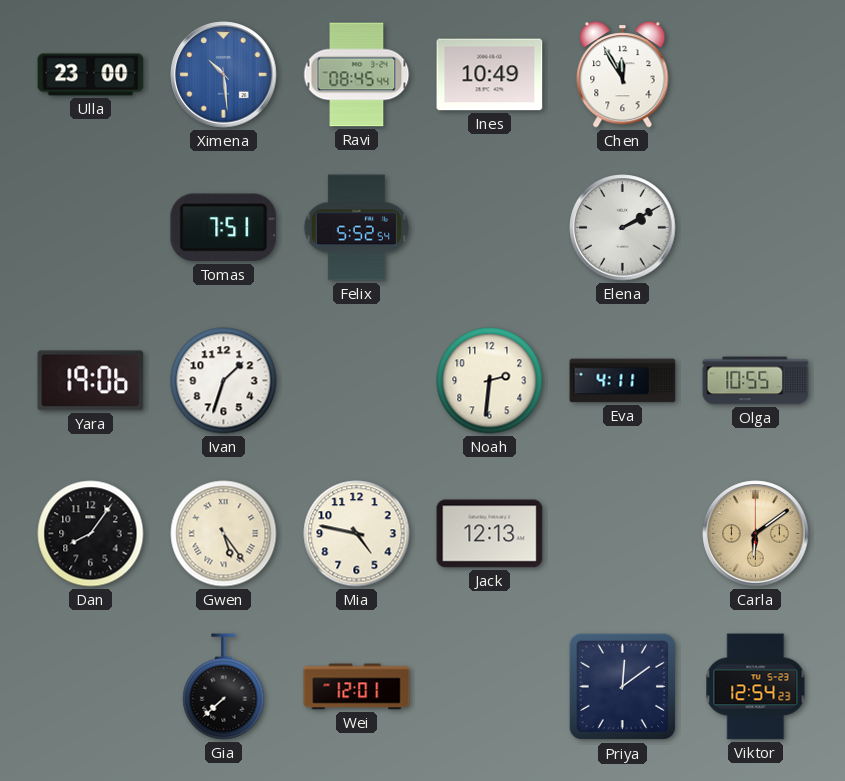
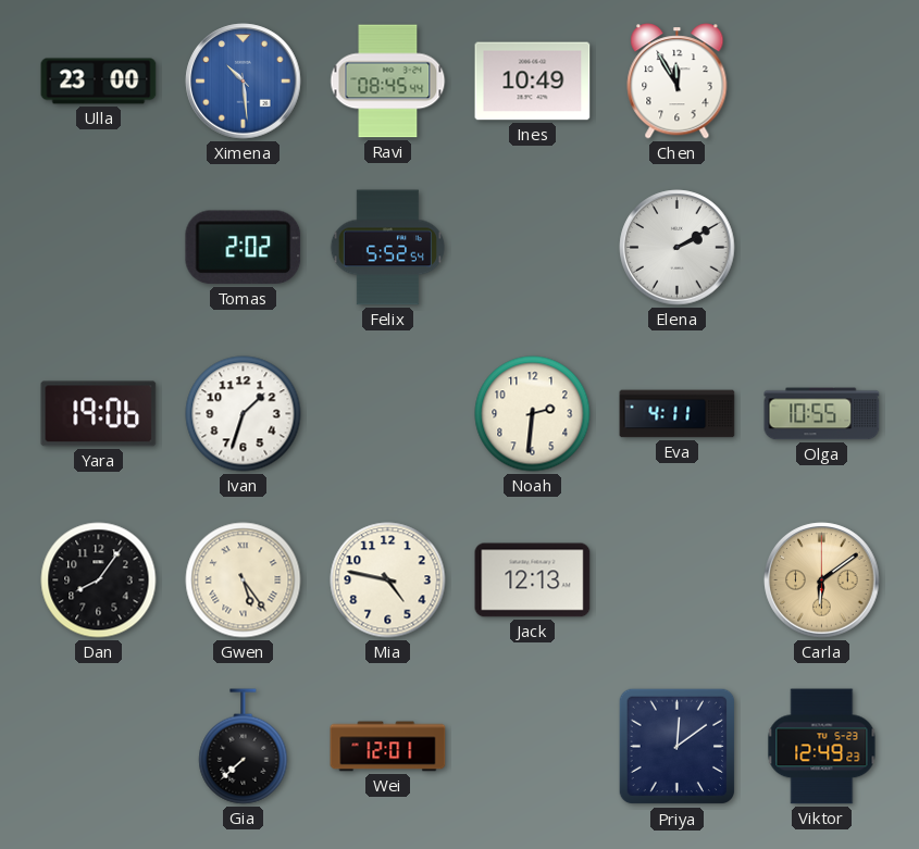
Tomas: 7:51 -> 2:02
Viktor: 12:54 -> 12:49
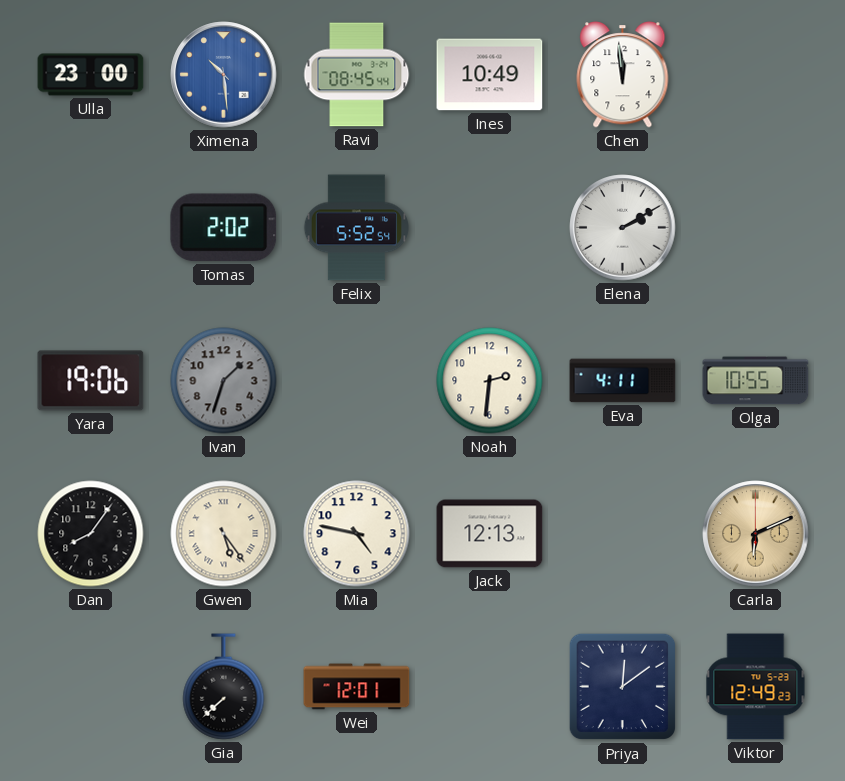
Chen: 11:55 -> 11:59
Ivan dial: white -> grey
Carla: 6:09 -> 6:11
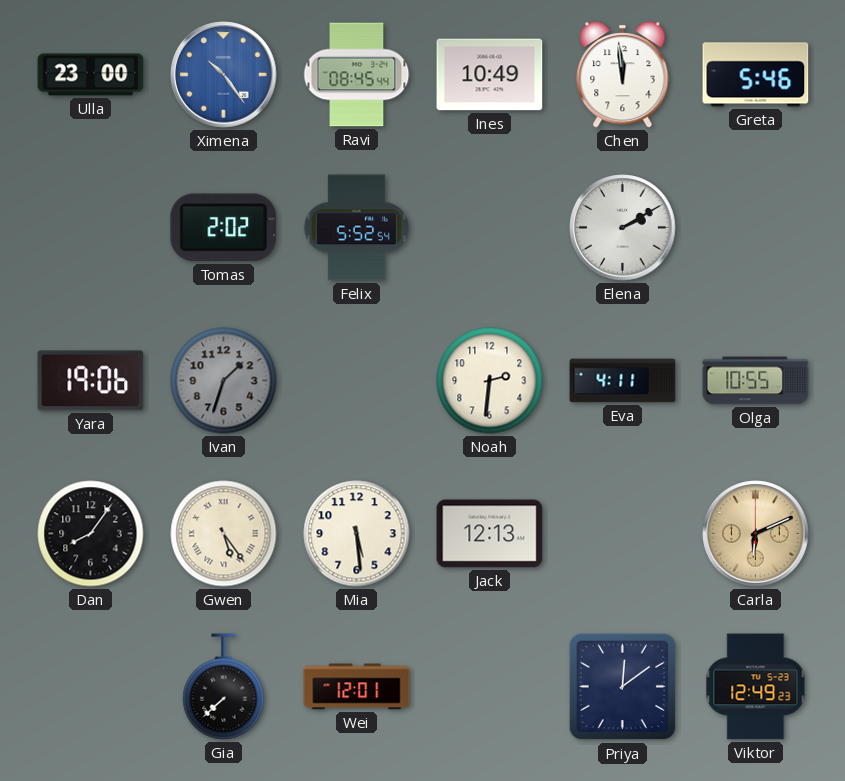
Ximena: 10:29 -> 10:24
Greta: none -> 5:46
Mia: 4:47 -> 5:29
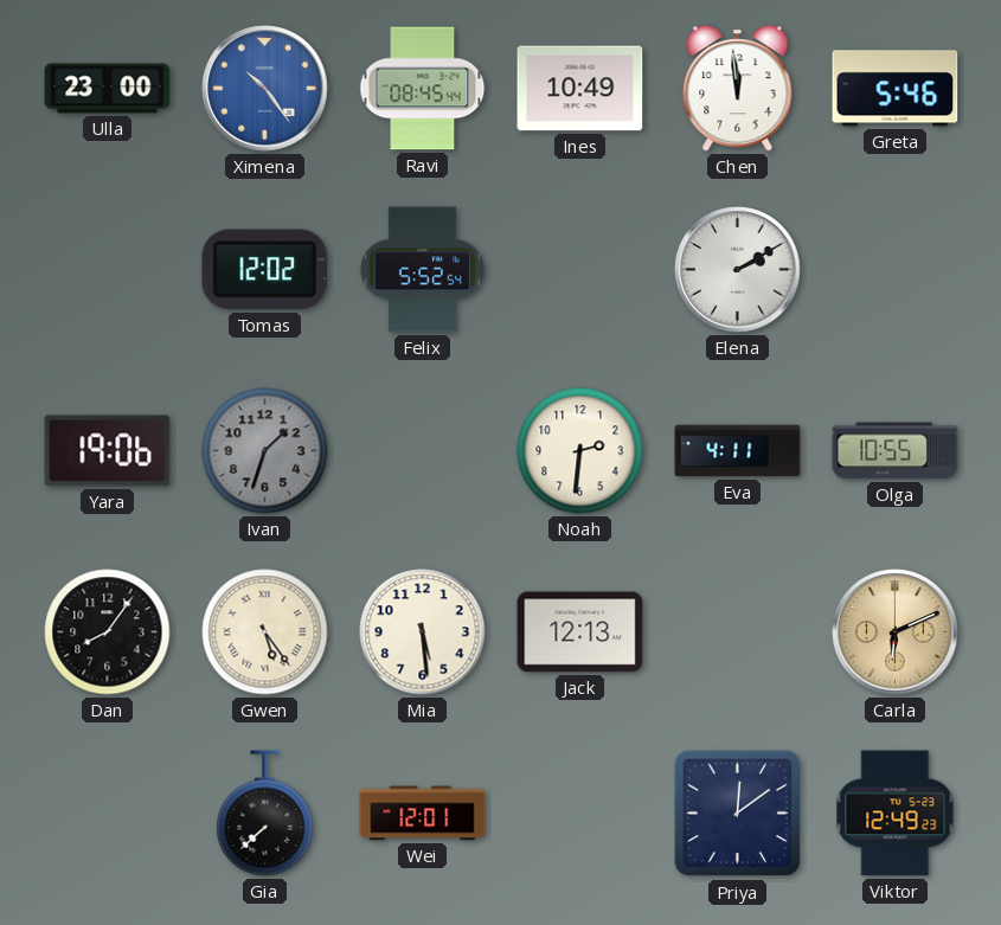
Tomas: 2:02 -> 12:02
